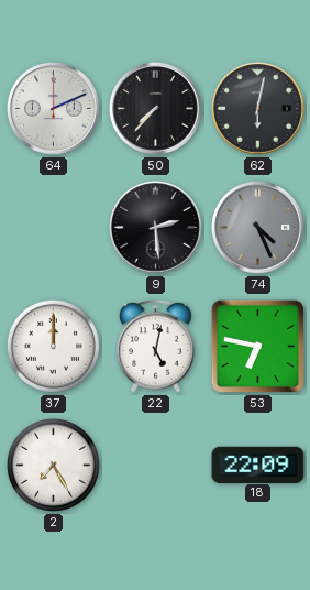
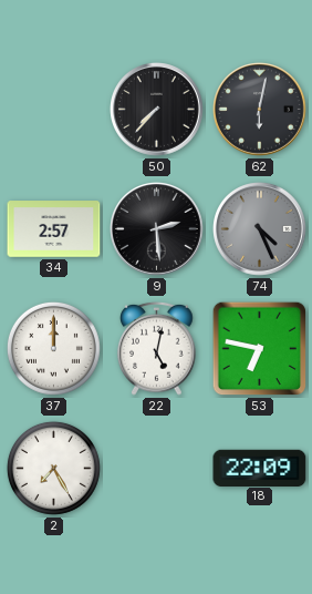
64: 2:11 -> none
34: none -> 2:57
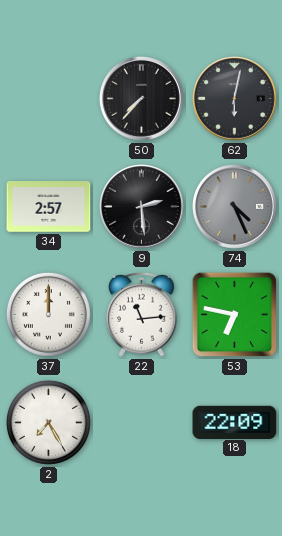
22: 5:02 -> 11:14
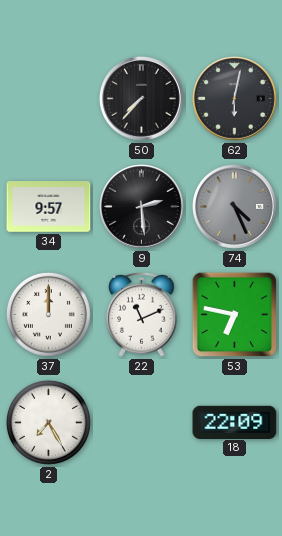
34: 2:57 -> 9:57
22: 11:14 -> 11:11
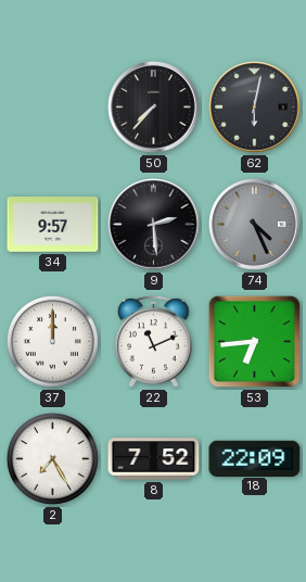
53: 6:47 -> 6:44
8: none -> 7:52
